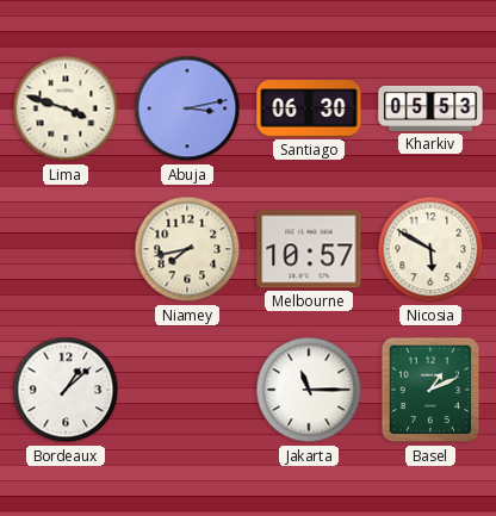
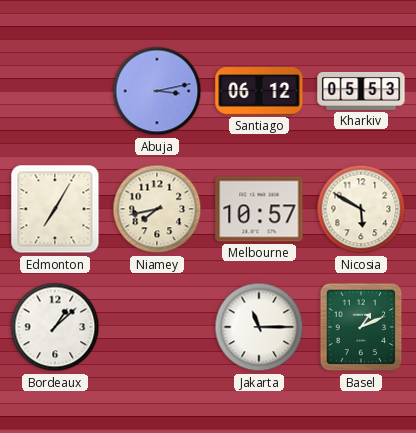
Lima: 3:48 -> none
Santiago: 06:30 -> 06:12
Edmonton: none -> 7:05
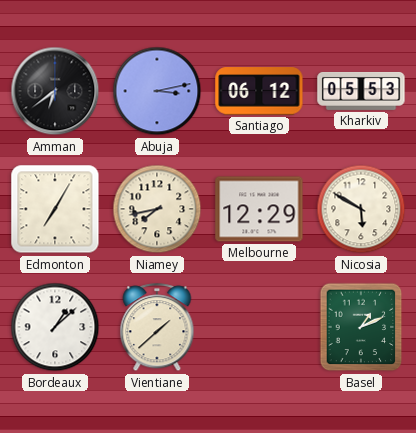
Amman: none -> 6:39
Melbourne: 10:57 -> 12:29
Vientiane: none -> 1:38
Jakarta: 11:15 -> none
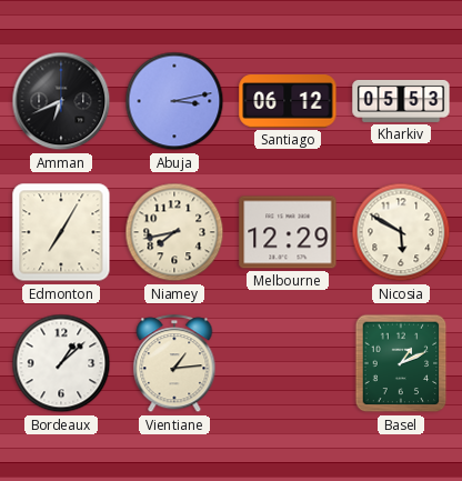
Amman: 6:39 -> 6:41
Vientiane: 1:38 -> 1:14
